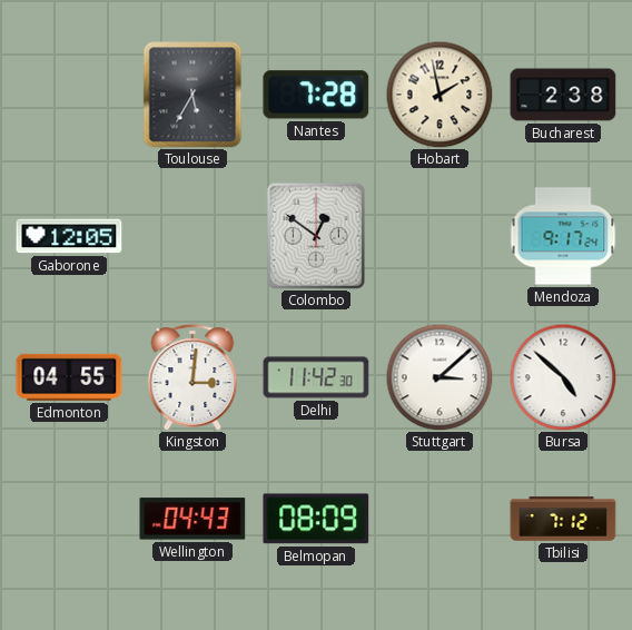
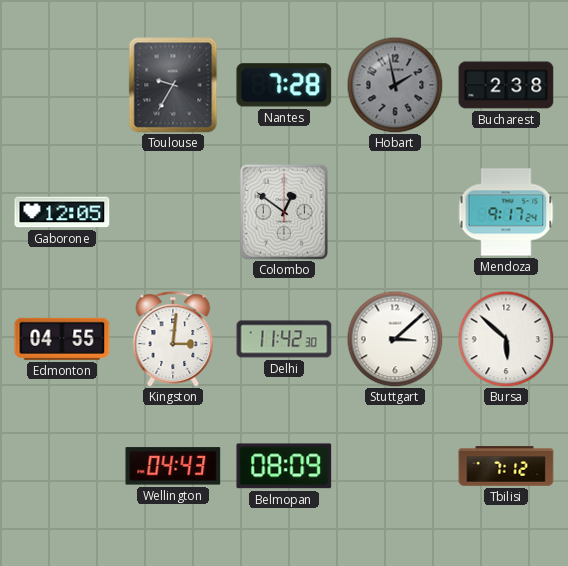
Toulouse: 5:35 -> 9:35
Hobart dial: cream -> grey
Bursa: 4:52 -> 5:52
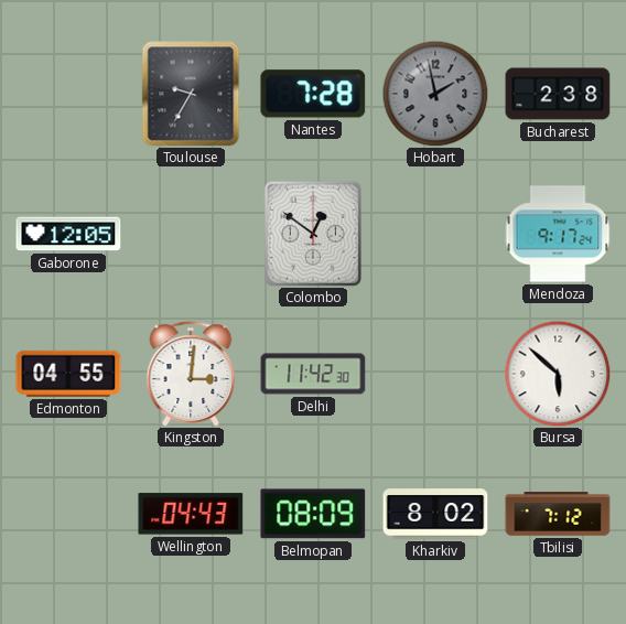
Stuttgart: 3:08 -> none
Kharkiv: none -> 8:02
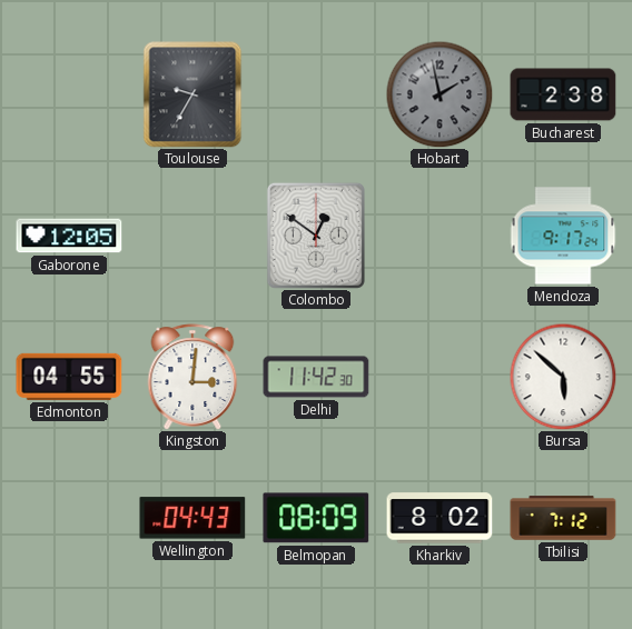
Nantes: 7:28 -> none
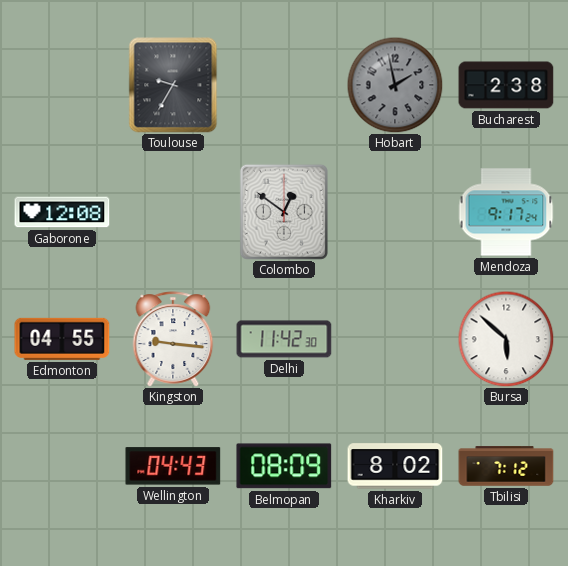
Gaborone: 12:05 -> 12:08
Kingston: 3:01 -> 9:16
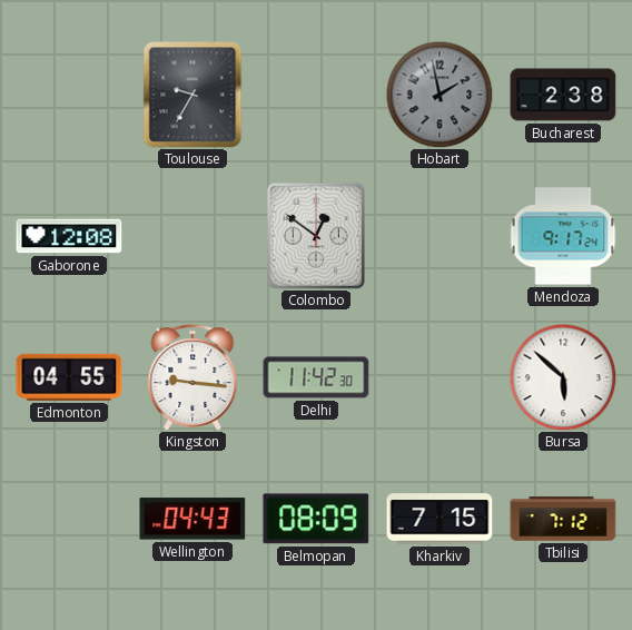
Kharkiv: 8:02 -> 7:15
